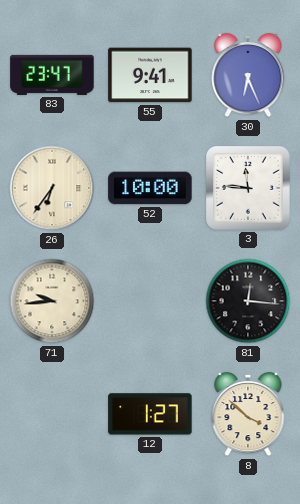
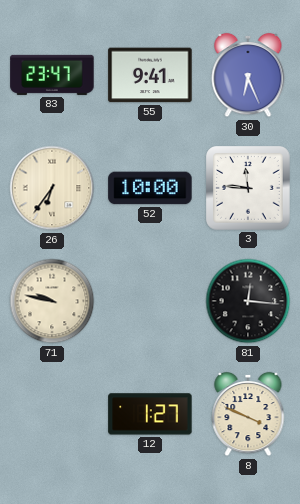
71: 9:44 -> 9:47
8: 3:52 -> 3:49
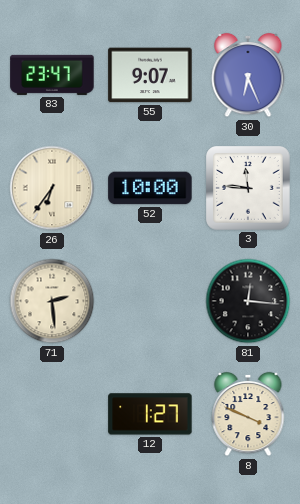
55: 9:41 -> 9:07
71: 9:47 -> 2:29
